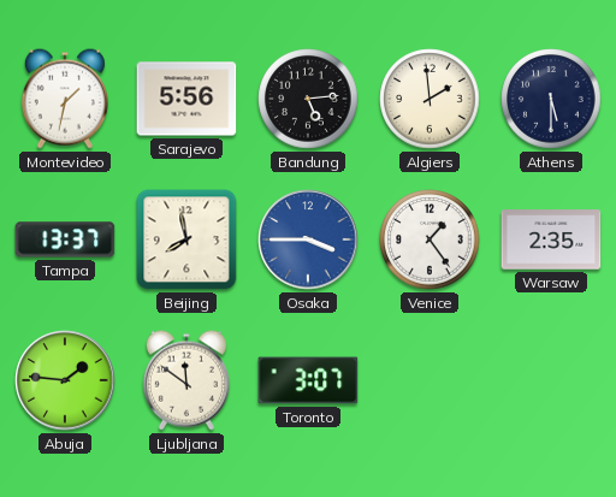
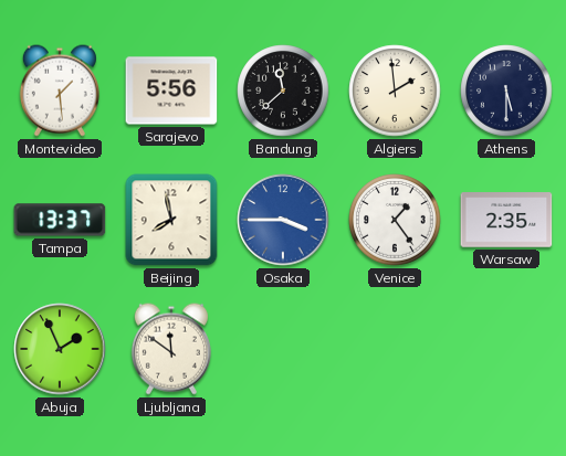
Montevideo: 1:32 -> 1:29
Bandung: 5:14 -> 11:38
Abuja: 1:46 -> 1:56
Toronto: 3:07 -> none
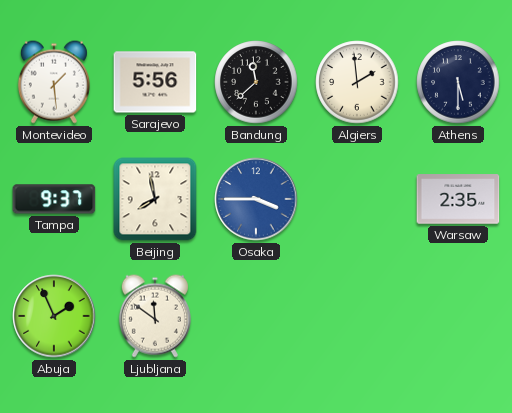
Tampa: 13:37 -> 9:37
Venice: 1:24 -> none
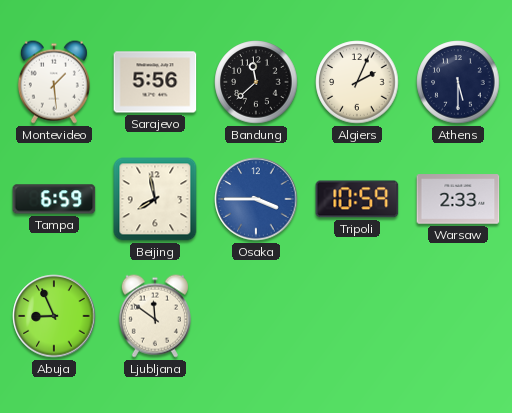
Algiers: 1:59 -> 2:04
Tampa: 9:37 -> 6:59
Tripoli: none -> 10:59
Warsaw: 2:35 -> 2:33
Abuja: 1:56 -> 8:56
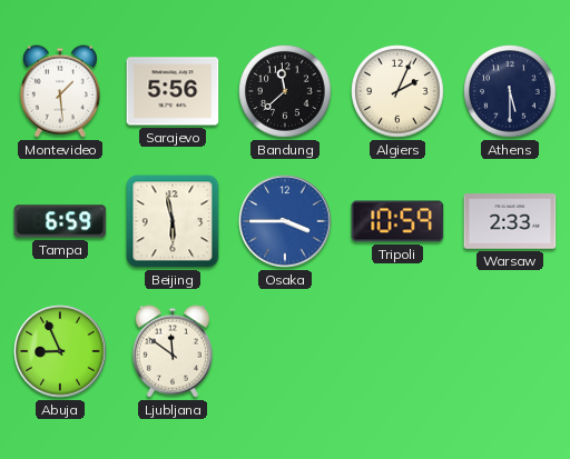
Beijing: 7:58 -> 5:58
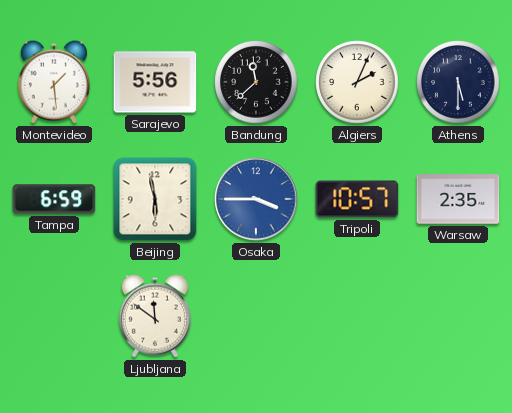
Tripoli: 10:59 -> 10:57
Warsaw: 2:33 -> 2:35
Abuja: 8:56 -> none
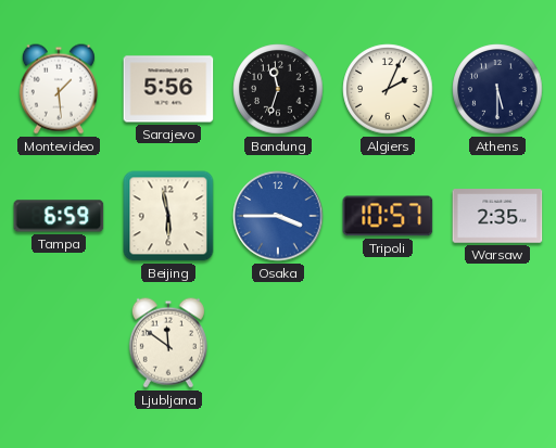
Bandung: 11:38 -> 11:33
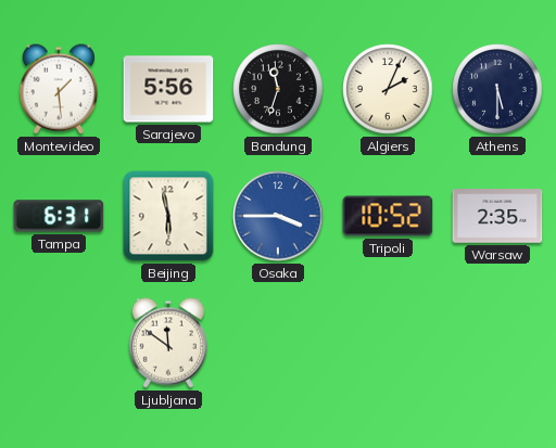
Tampa: 6:59 -> 6:31
Tripoli: 10:57 -> 10:52
